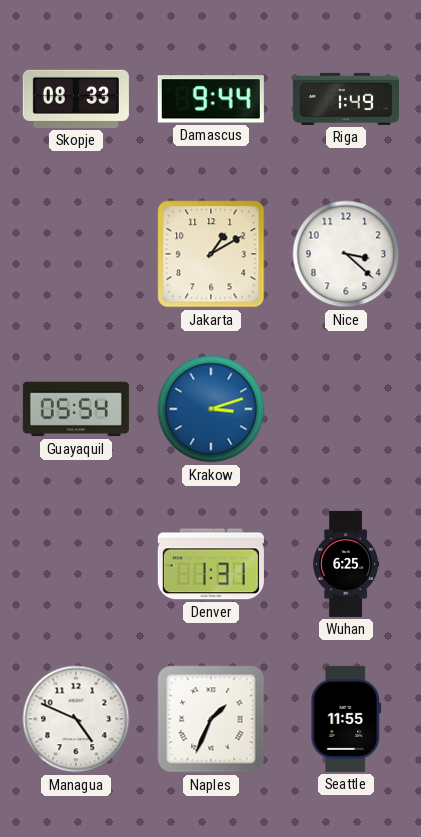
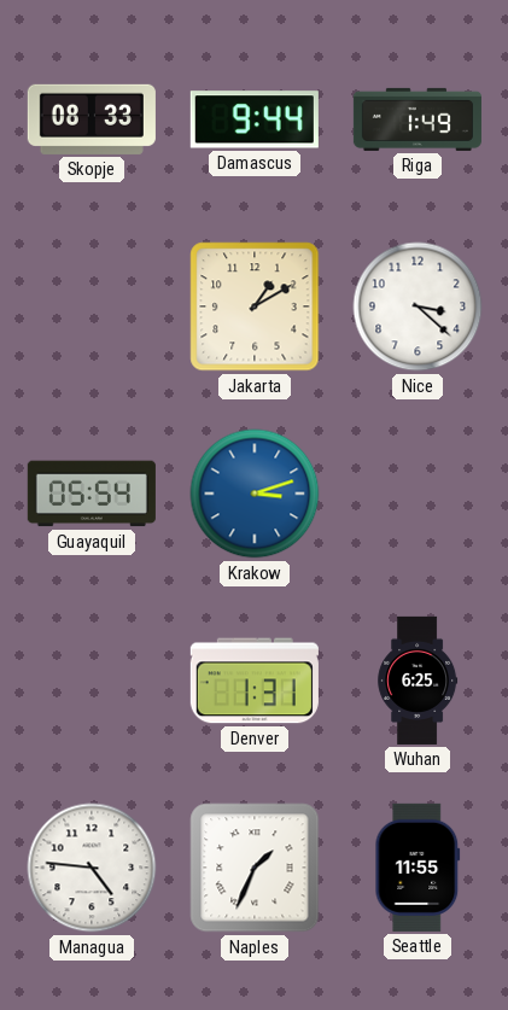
Managua: 4:49 -> 4:46
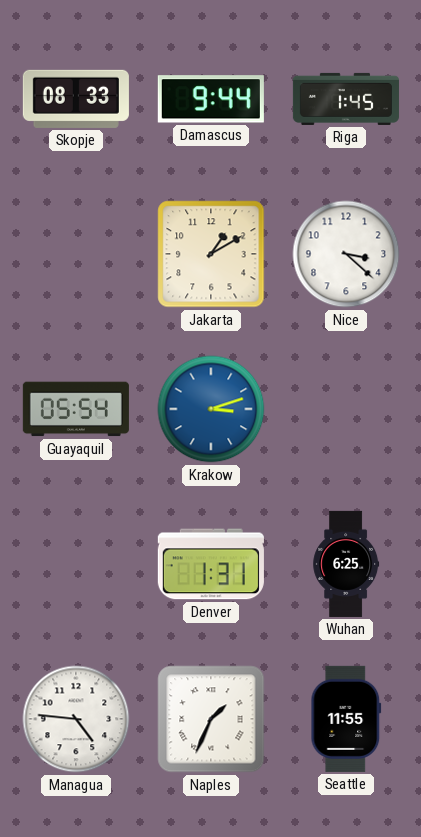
Riga: 1:49 -> 1:45
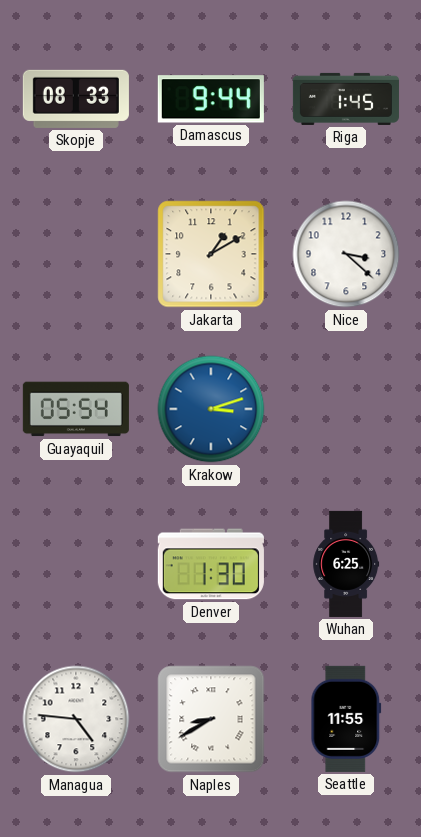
Denver: 1:31 -> 1:30
Naples: 1:34 -> 8:40
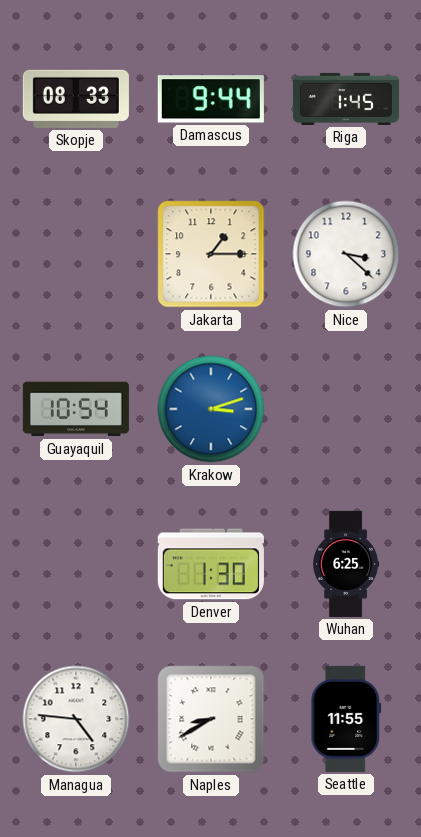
Jakarta: 1:10 -> 1:15
Guayaquil: 05:54 -> 10:54
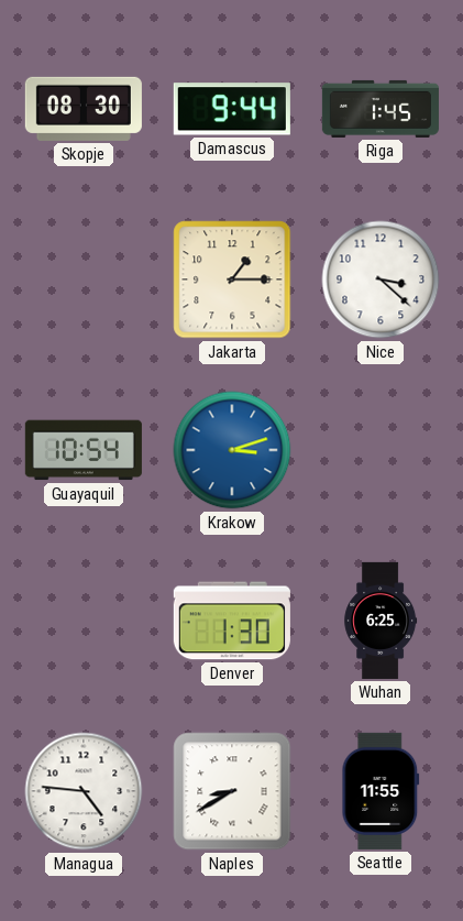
Skopje: 08:33 -> 08:30
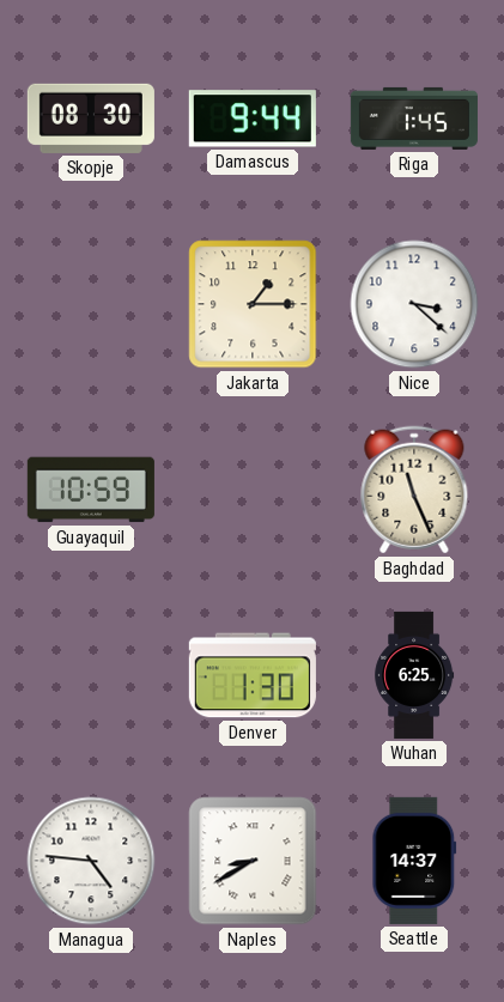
Guayaquil: 10:54 -> 10:59
Krakow: 3:12 -> none
Baghdad: none -> 11:26
Seattle: 11:55 -> 14:37
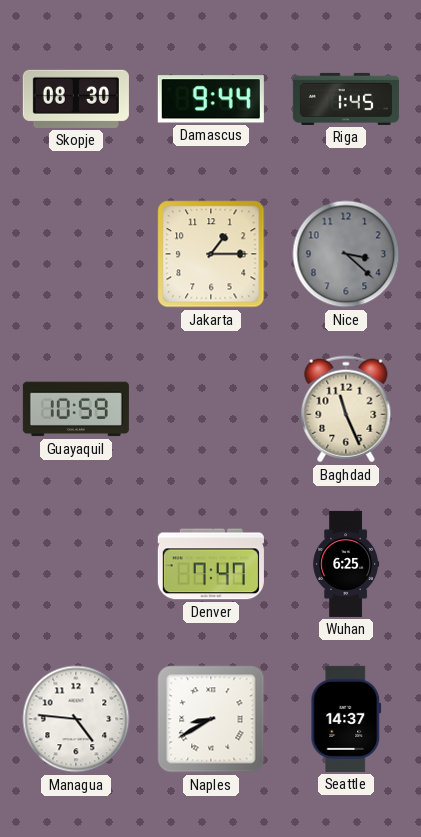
Nice dial: white -> grey
Denver: 1:30 -> 7:47
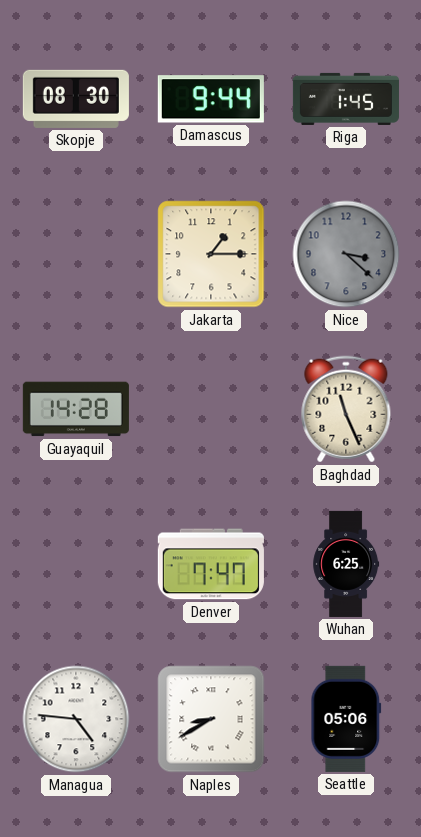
Guayaquil: 10:59 -> 14:28
Seattle: 14:37 -> 05:06
